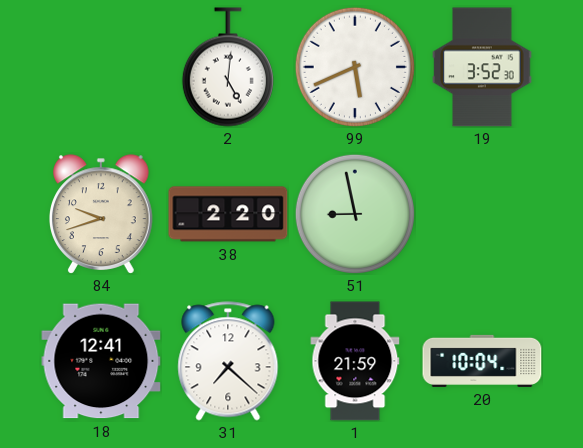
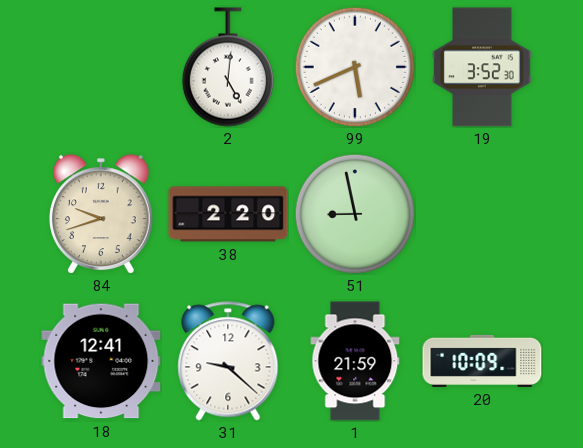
31: 7:22 -> 9:22
20: 10:04 -> 10:09
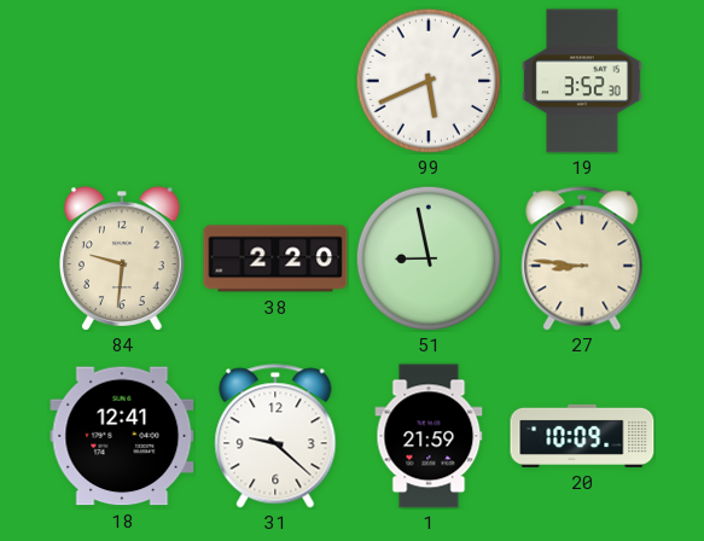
2: 5:01 -> none
84: 9:42 -> 9:31
27: none -> 8:46
